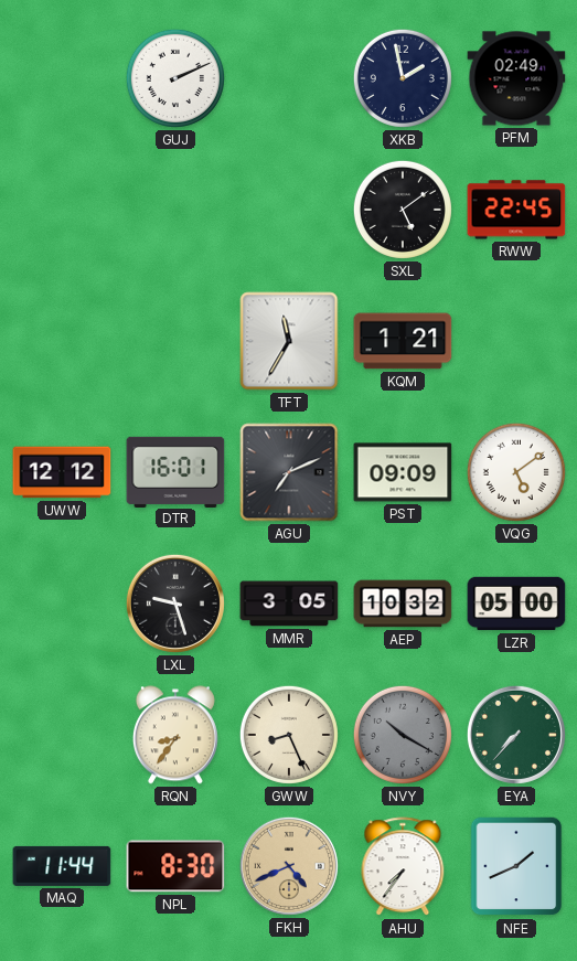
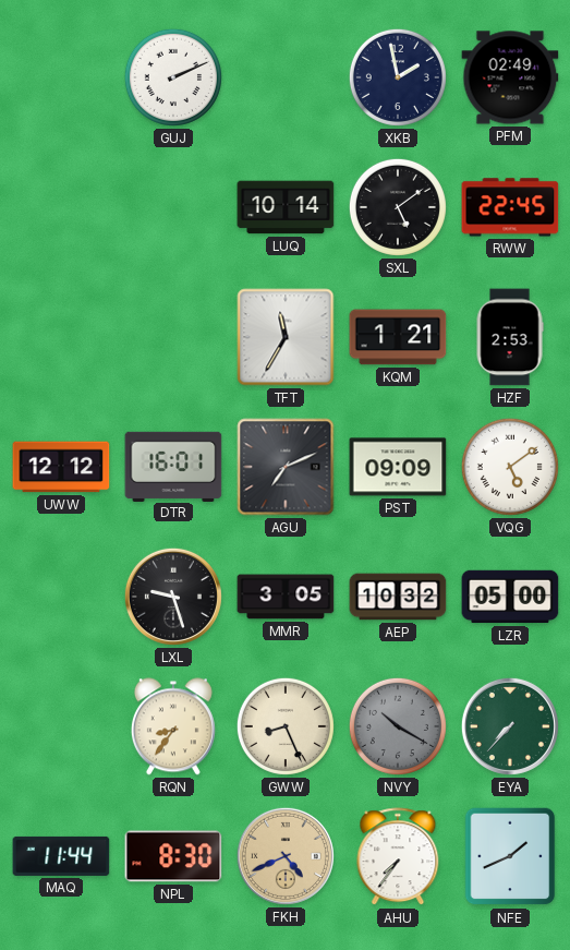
LUQ: none -> 10:14
HZF: none -> 2:53
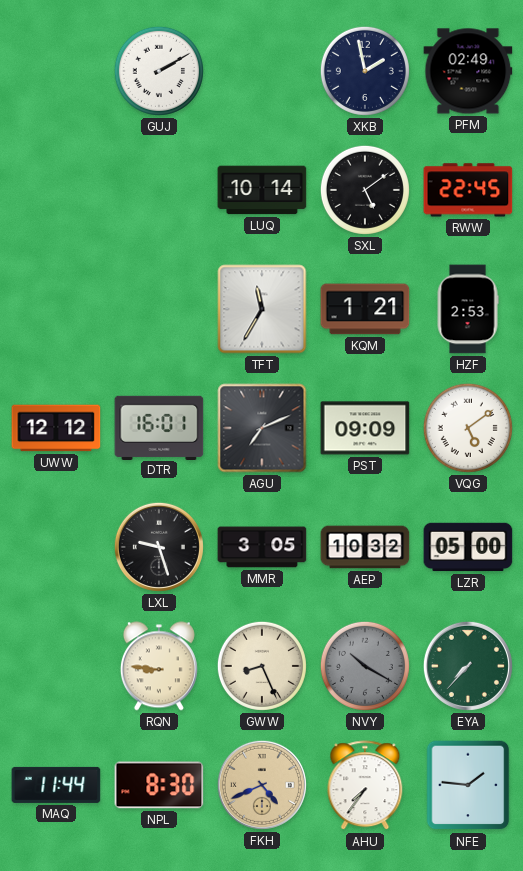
GUJ: 2:11 -> 2:10
RQN: 8:36 -> 8:46
NFE: 1:41 -> 1:46
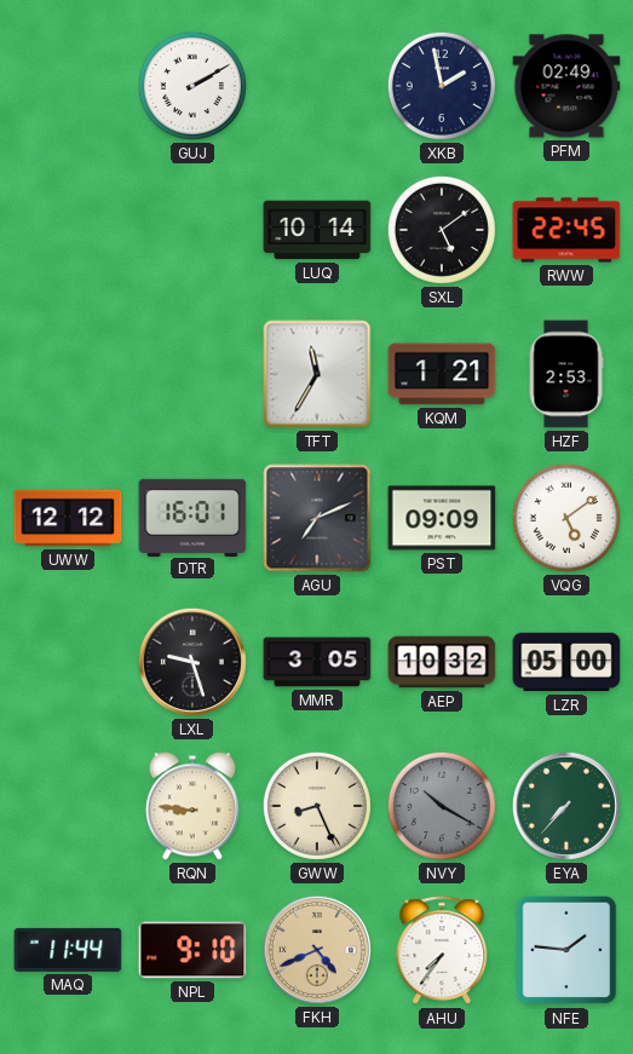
NPL: 8:30 -> 9:10
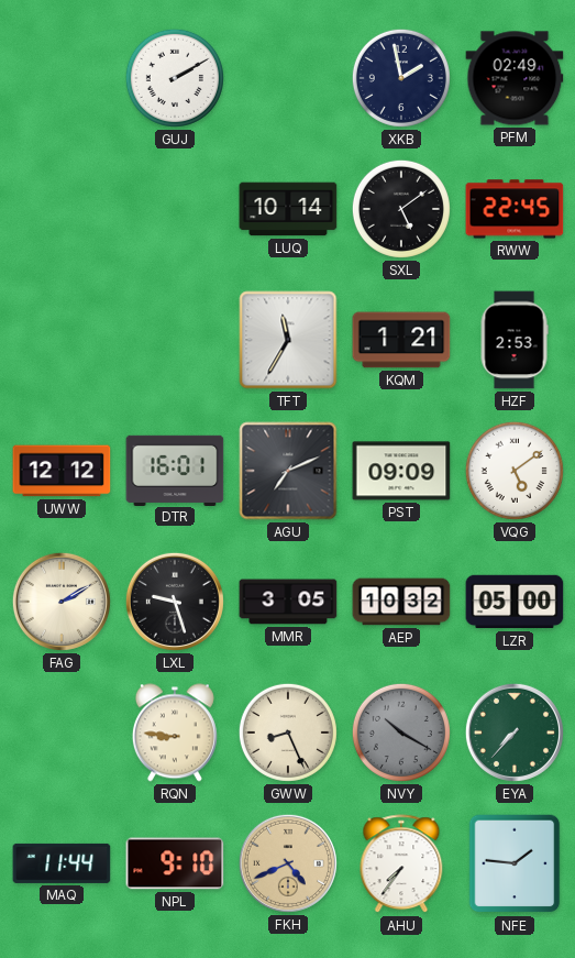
FAG: none -> 2:10
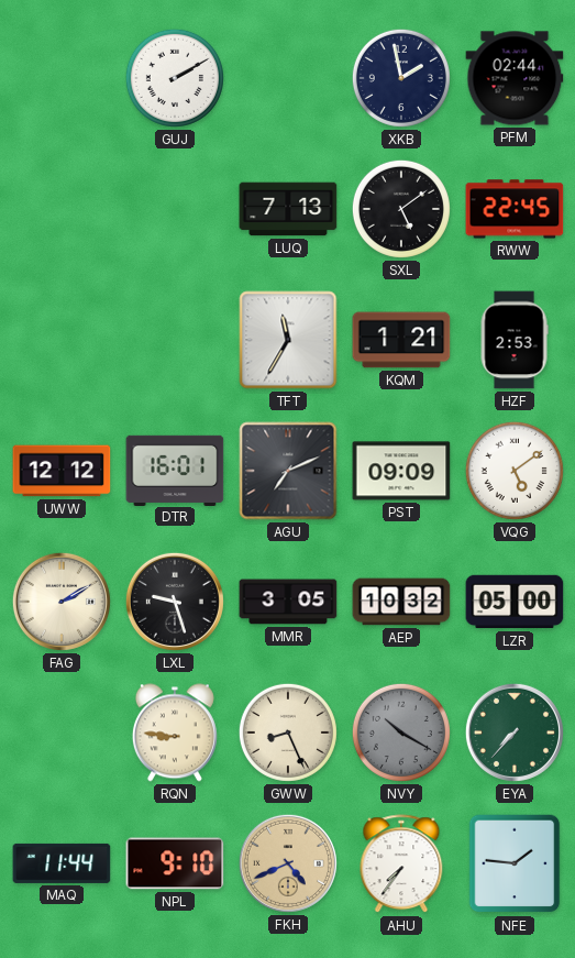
PFM: 02:49 -> 02:44
LUQ: 10:14 -> 7:13
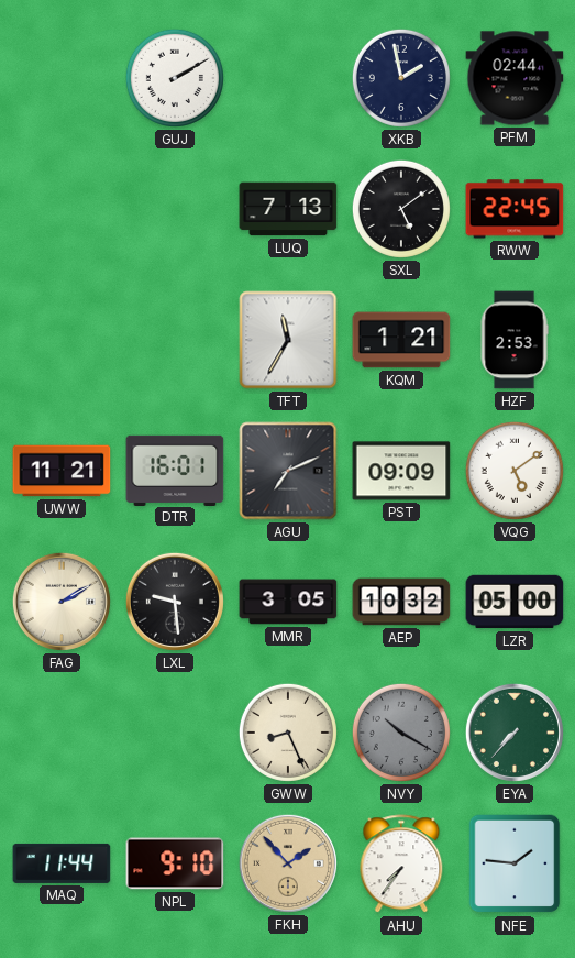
UWW: 12:12 -> 11:21
LXL: 9:27 -> 9:29
RQN: 8:46 -> none
FKH: 4:41 -> 1:53
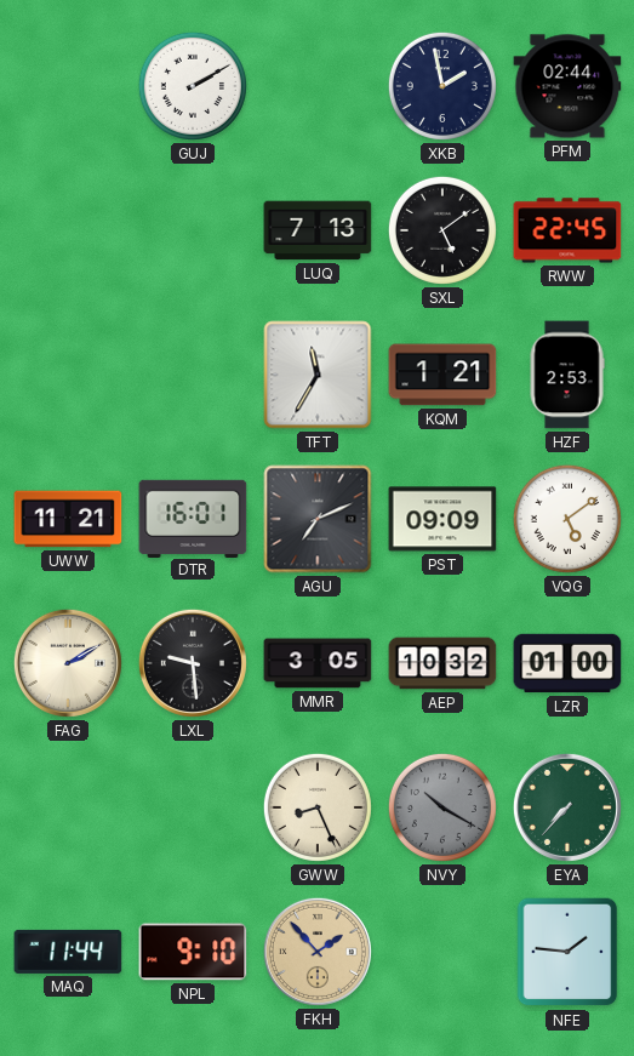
LZR: 05:00 -> 01:00
AHU: 7:36 -> none
